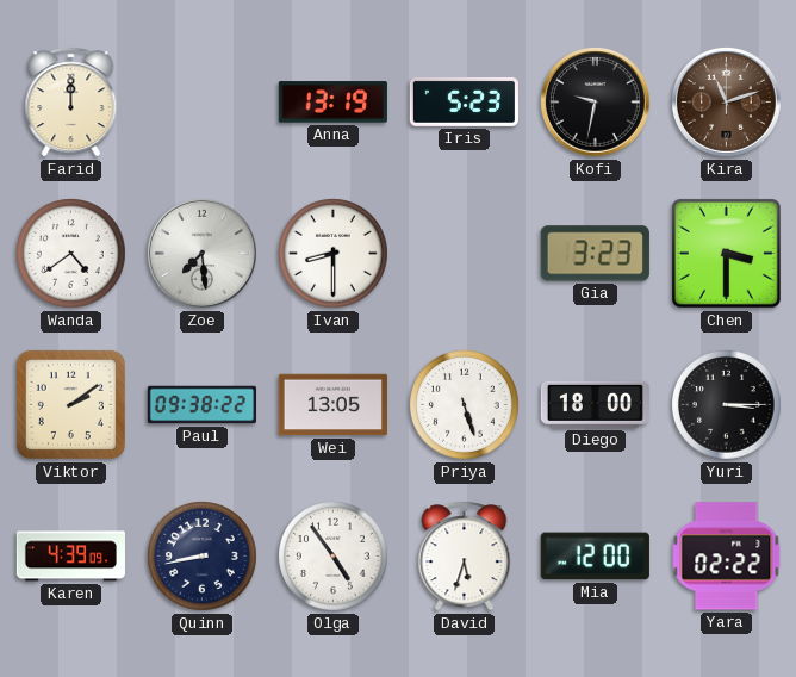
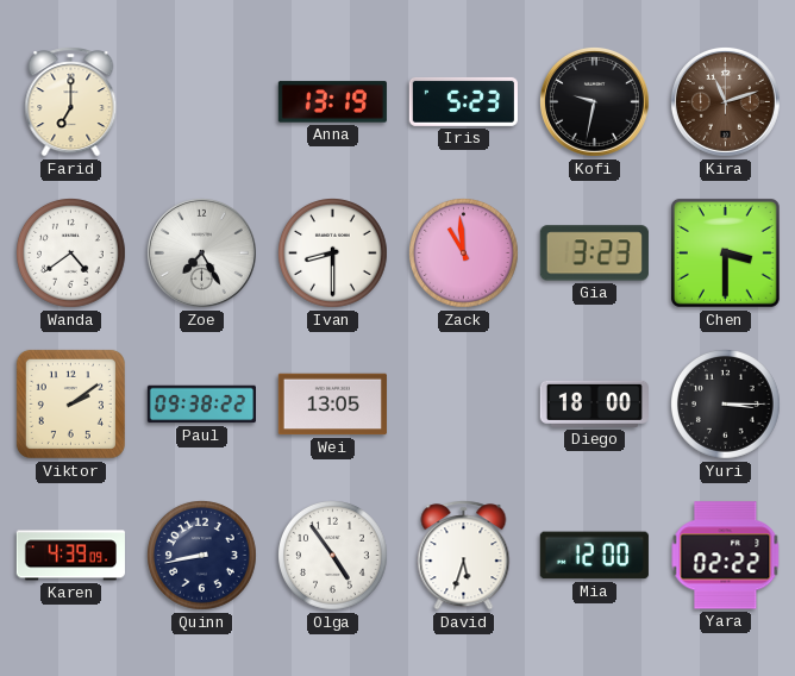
Farid: 12:00 -> 7:00
Zoe: 7:29 -> 7:25
Zack: none -> 10:59
Priya: 5:27 -> none
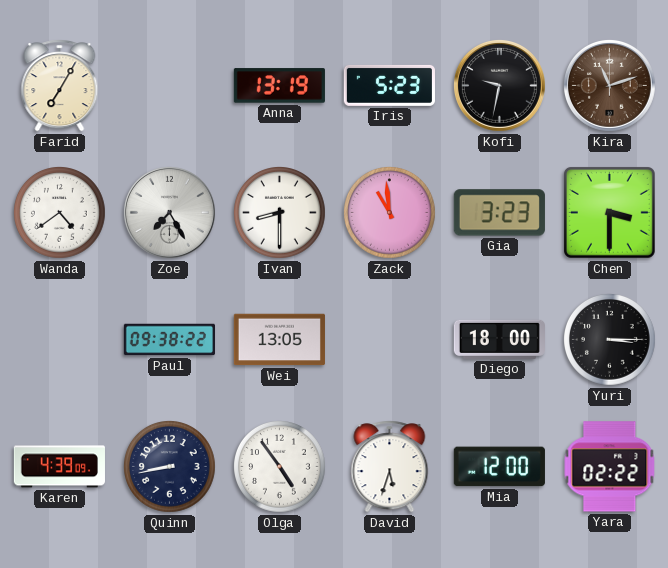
Farid: 7:00 -> 7:05
Viktor: 2:09 -> none
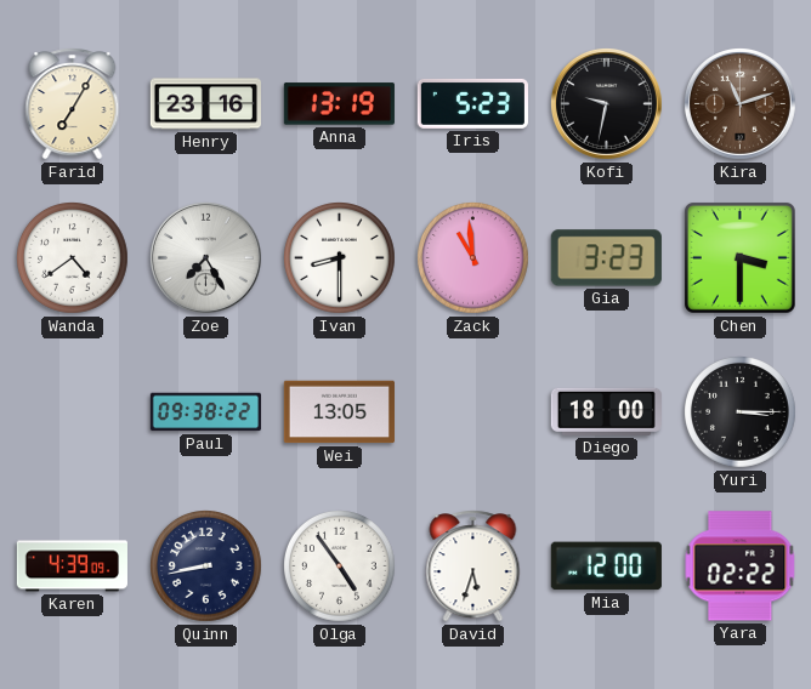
Henry: none -> 23:16
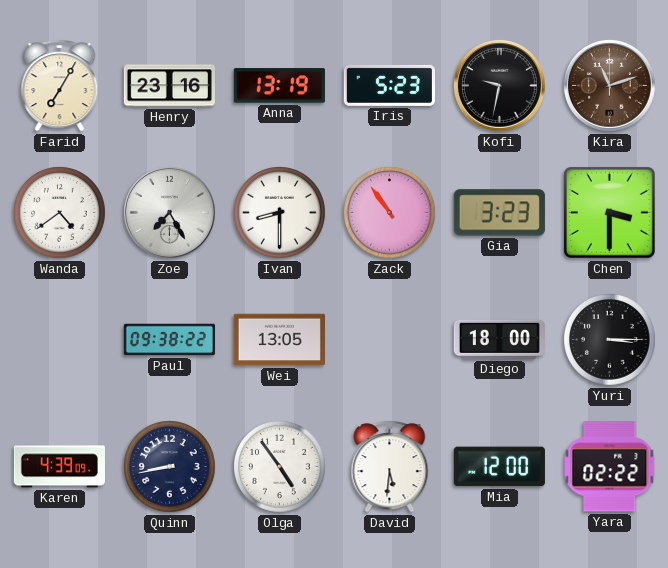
Zack: 10:59 -> 10:54
David: 5:33 -> 5:31
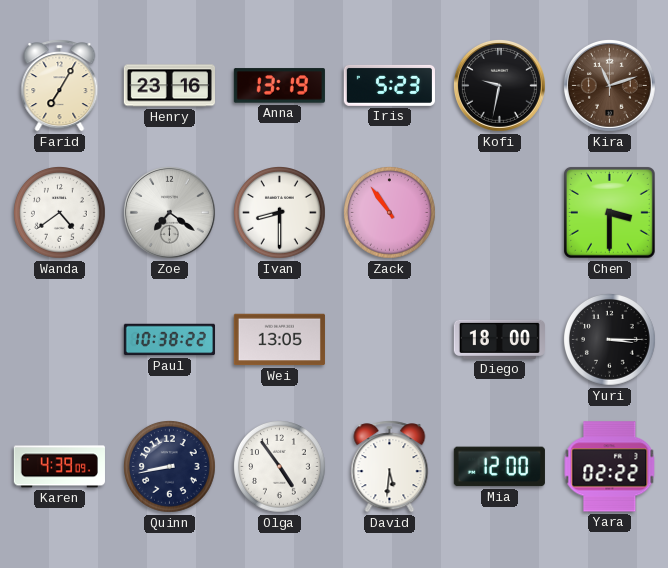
Zoe: 7:25 -> 7:21
Gia: 3:23 -> none
Paul: 09:38 -> 10:38
